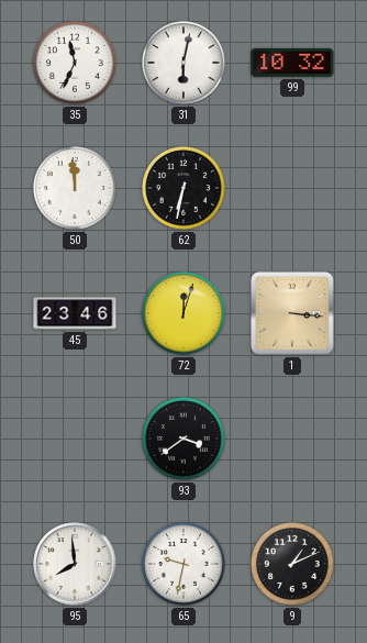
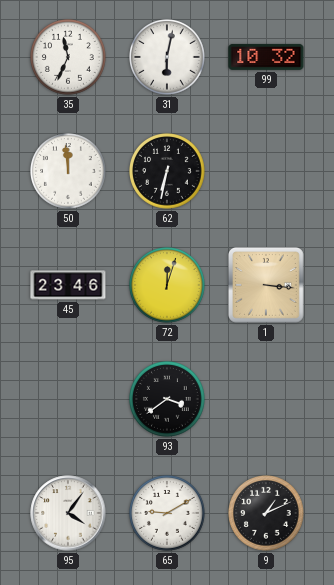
95: 7:59 -> 4:06
65: 9:32 -> 9:10
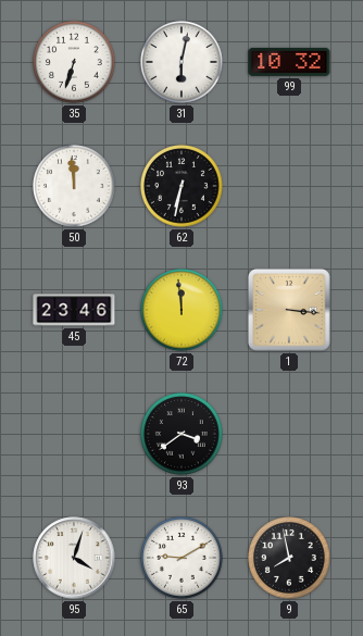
35: 11:34 -> 6:33
72: 12:03 -> 11:59
95: 4:06 -> 4:03
9: 1:11 -> 7:58
